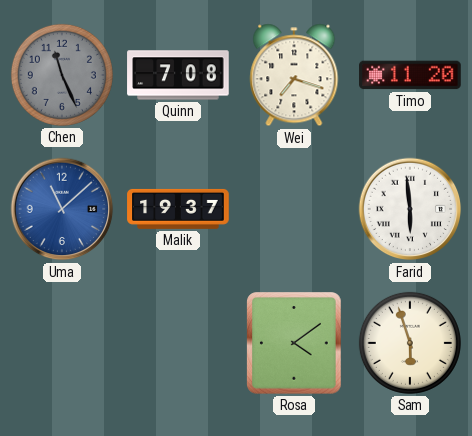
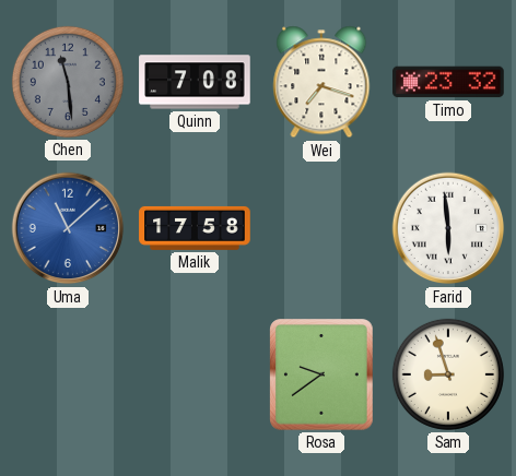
Chen: 11:26 -> 11:29
Timo: 11:20 -> 23:32
Malik: 19:37 -> 17:58
Rosa: 4:09 -> 9:39
Sam: 5:57 -> 8:57
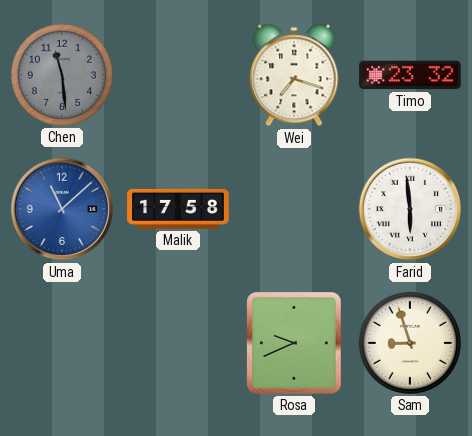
Quinn: 7:08 -> none
Rosa: 9:39 -> 9:41
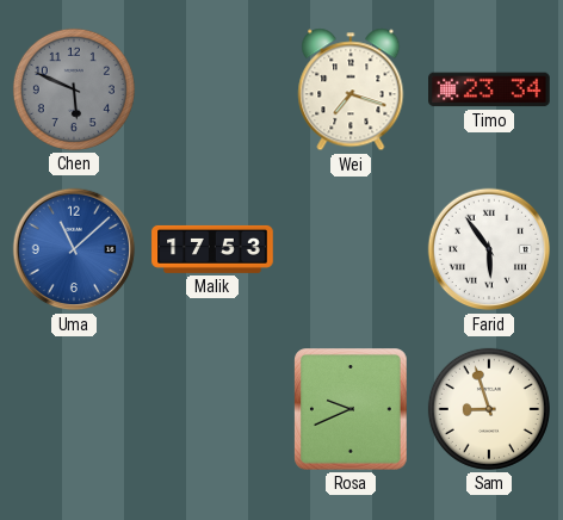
Chen: 11:29 -> 5:49
Timo: 23:32 -> 23:34
Malik: 17:58 -> 17:53
Farid: 5:59 -> 5:54
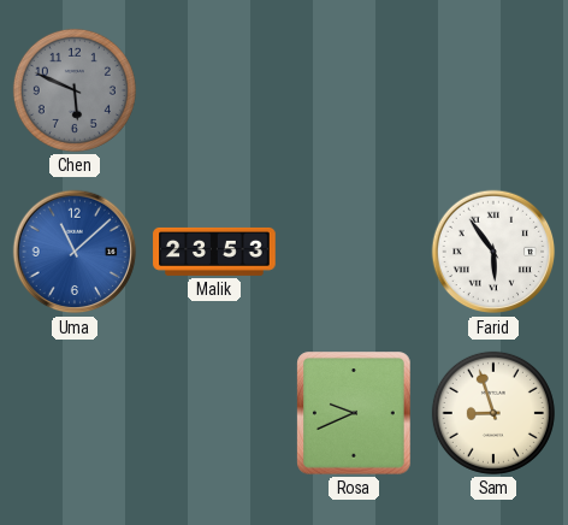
Wei: 7:18 -> none
Timo: 23:34 -> none
Malik: 17:53 -> 23:53
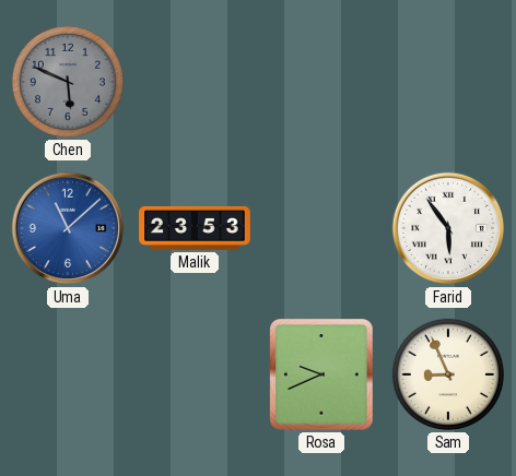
Sam: 8:57 -> 8:56
